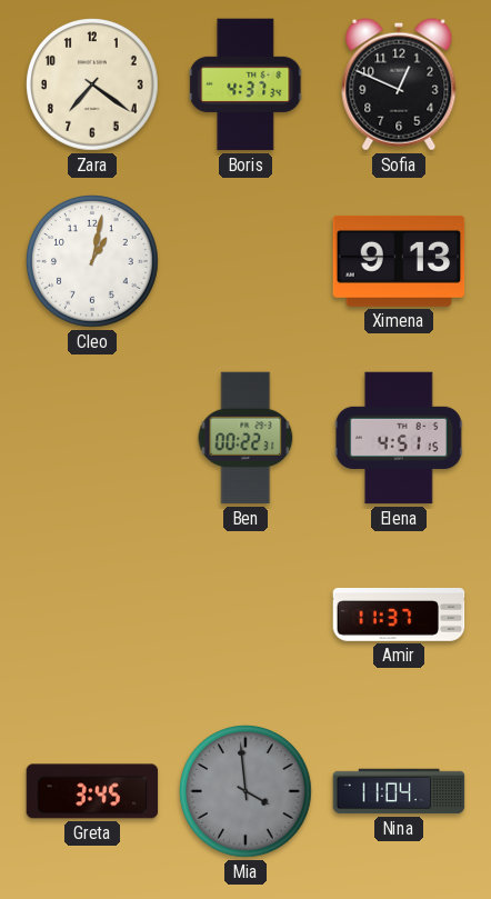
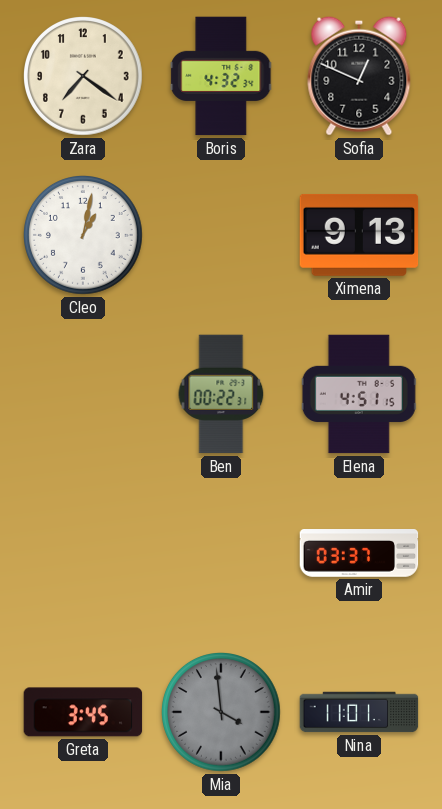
Boris: 4:37 -> 4:32
Amir: 11:37 -> 03:37
Nina: 11:04 -> 11:01
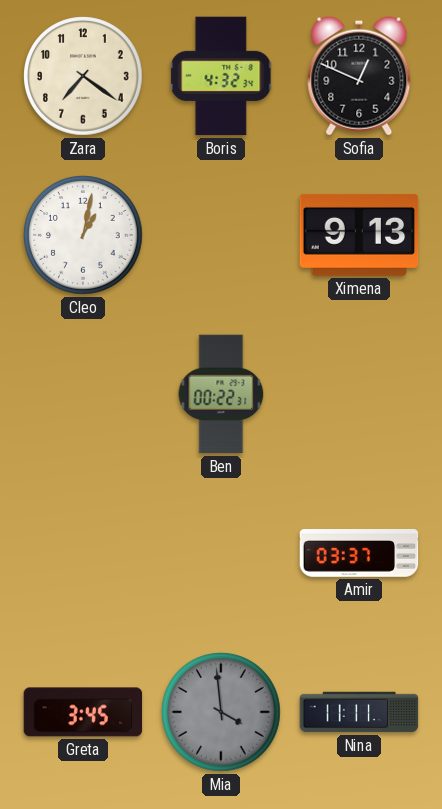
Elena: 4:51 -> none
Nina: 11:01 -> 11:11
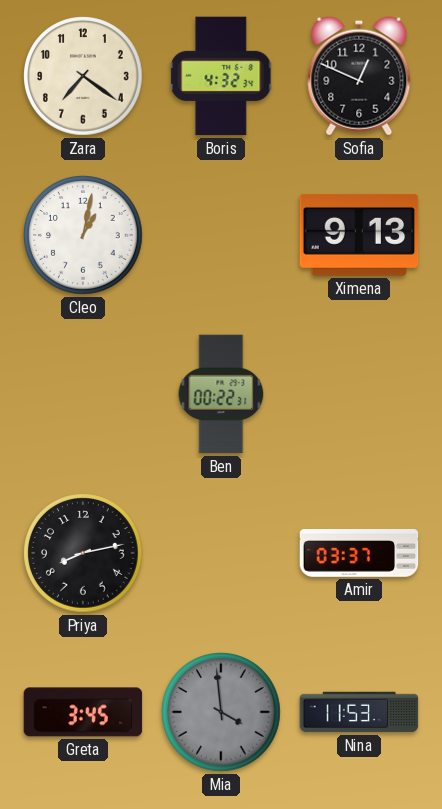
Priya: none -> 8:13
Nina: 11:11 -> 11:53
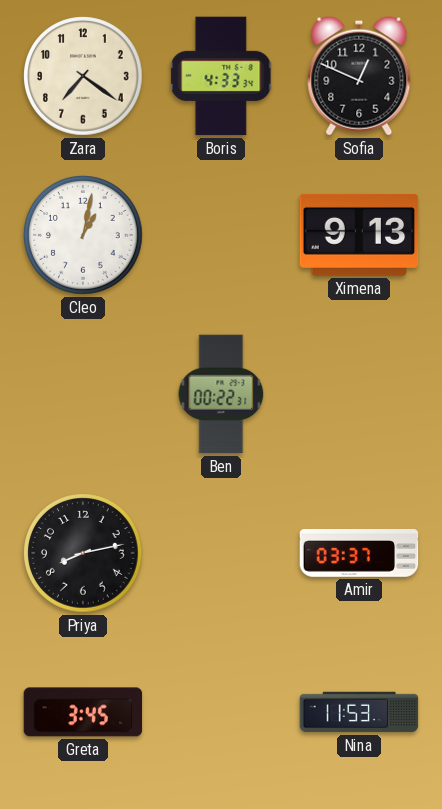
Boris: 4:32 -> 4:33
Mia: 3:59 -> none
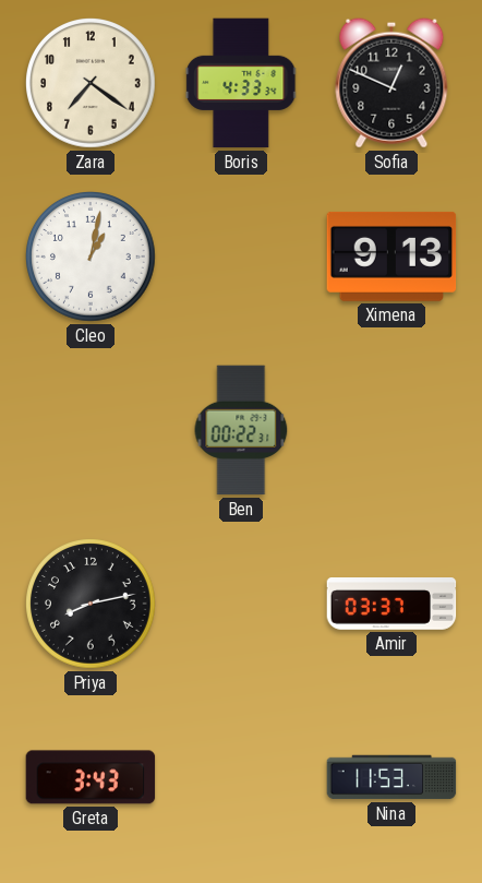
Greta: 3:45 -> 3:43
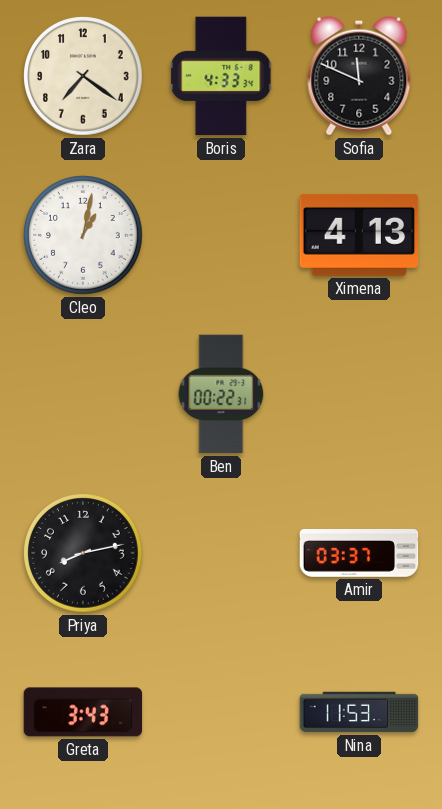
Sofia: 12:49 -> 11:49
Ximena: 9:13 -> 4:13
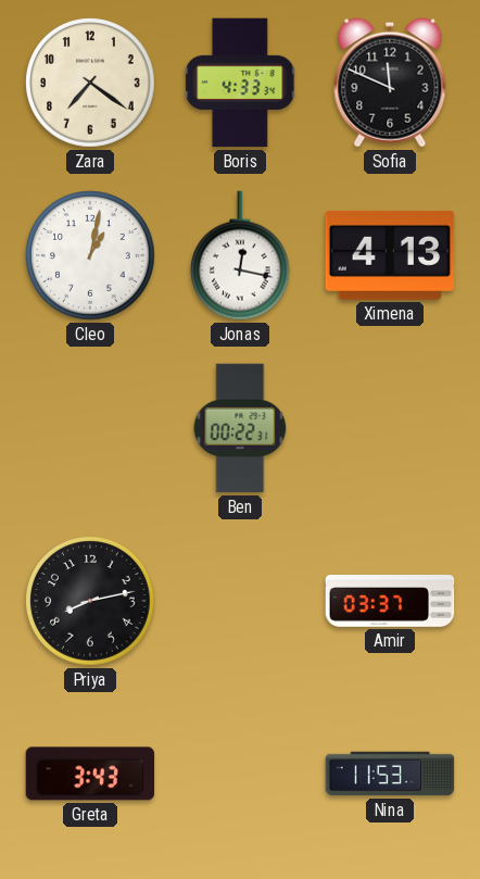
Jonas: none -> 12:17
